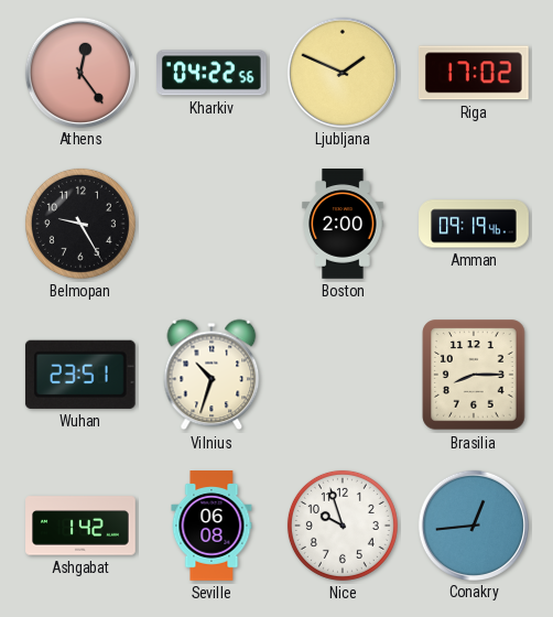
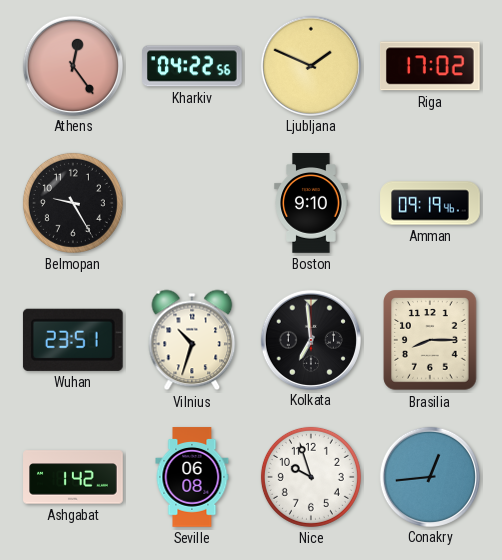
Boston: 2:00 -> 9:10
Kolkata: none -> 6:59
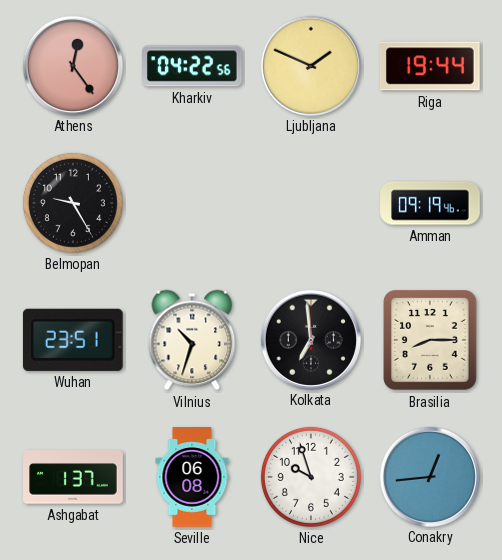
Riga: 17:02 -> 19:44
Boston: 9:10 -> none
Ashgabat: 1:42 -> 1:37
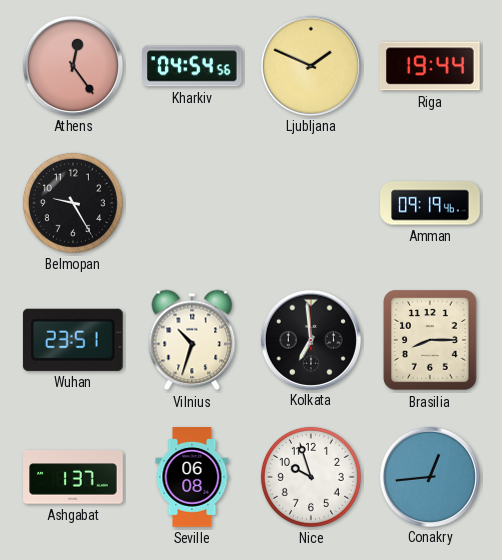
Kharkiv: 04:22 -> 04:54
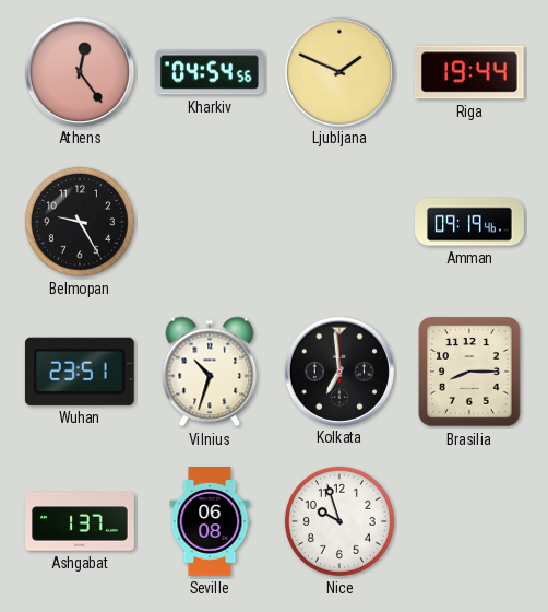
Conakry: 12:44 -> none
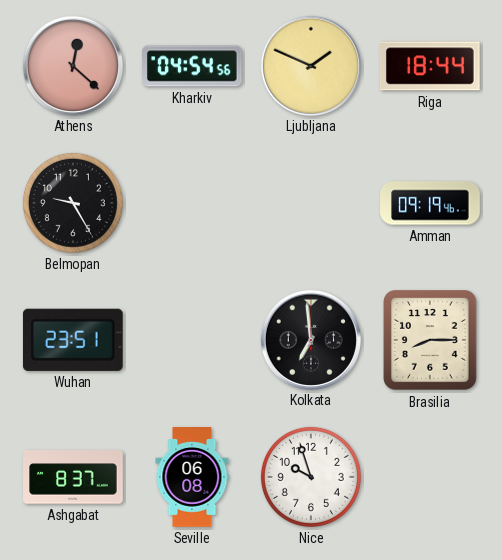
Athens: 12:24 -> 12:22
Riga: 19:44 -> 18:44
Vilnius: 10:33 -> none
Ashgabat: 1:37 -> 8:37
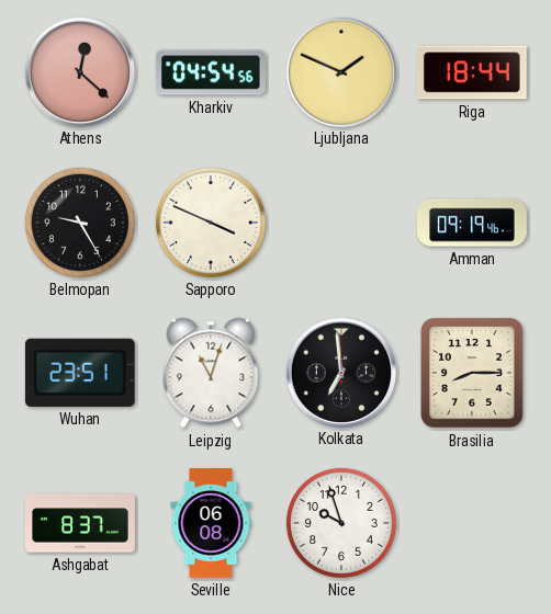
Sapporo: none -> 3:49
Leipzig: none -> 11:03
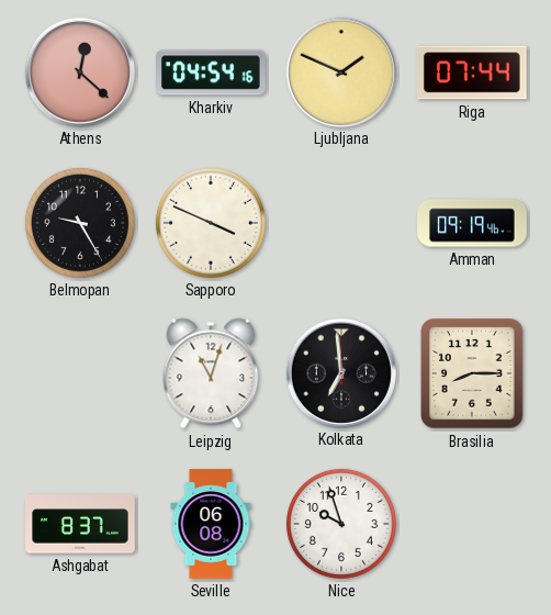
Kharkiv: 04:54:56 -> 04:54:16
Riga: 18:44 -> 07:44
Wuhan: 23:51 -> none
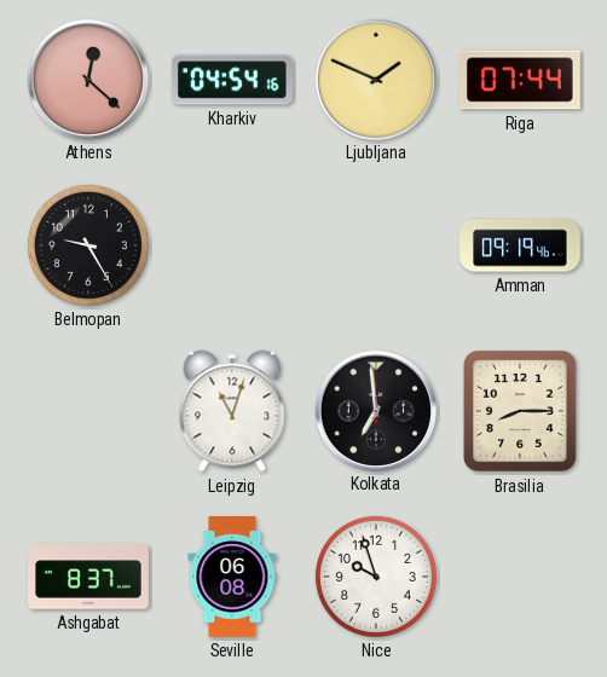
Sapporo: 3:49 -> none
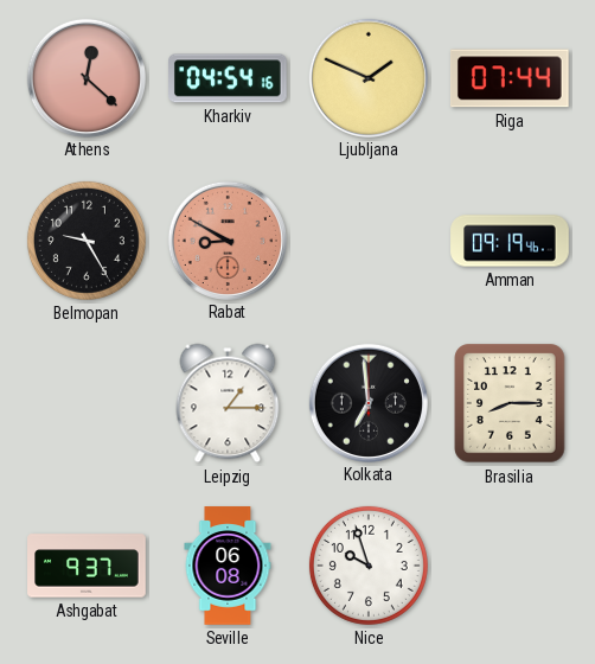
Rabat: none -> 8:50
Leipzig: 11:03 -> 1:15
Ashgabat: 8:37 -> 9:37
